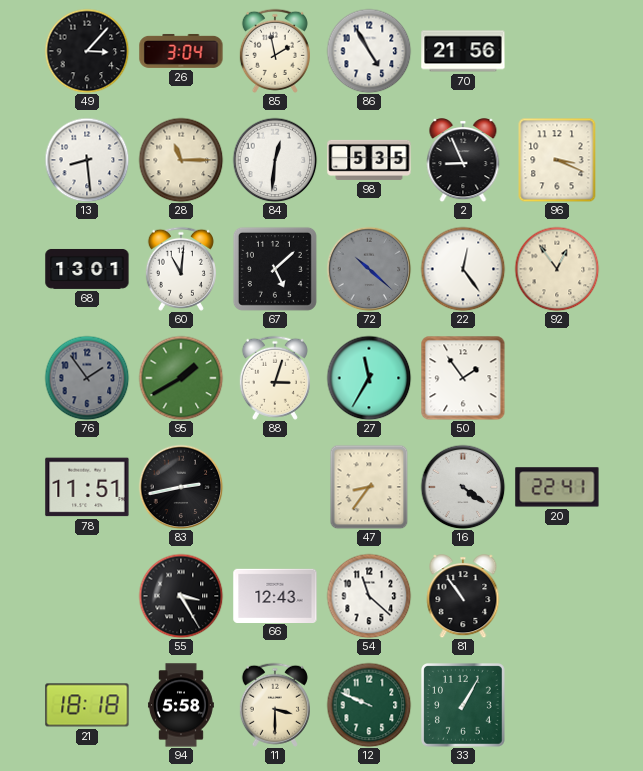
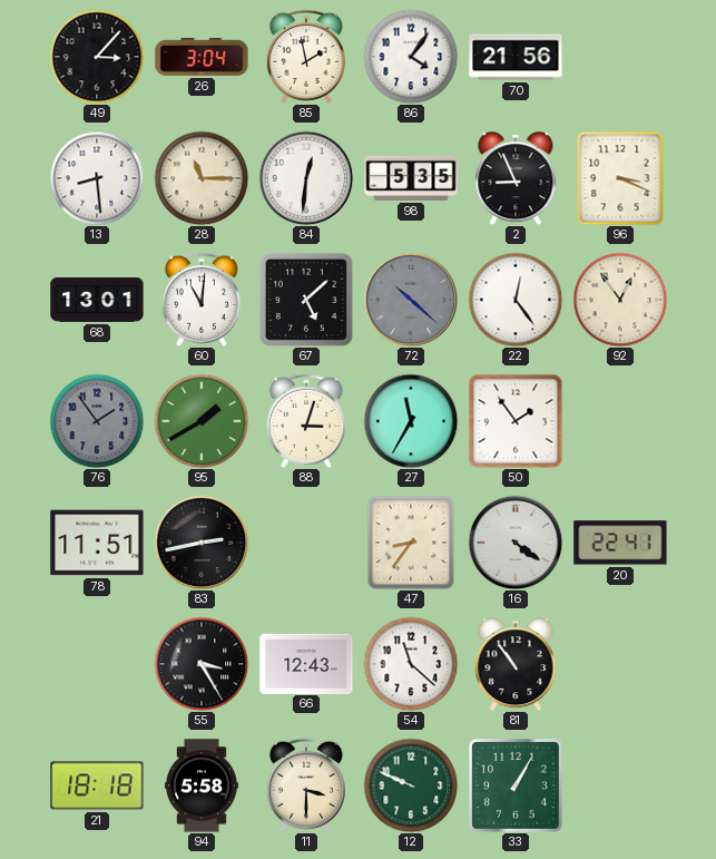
86: 4:55 -> 4:06
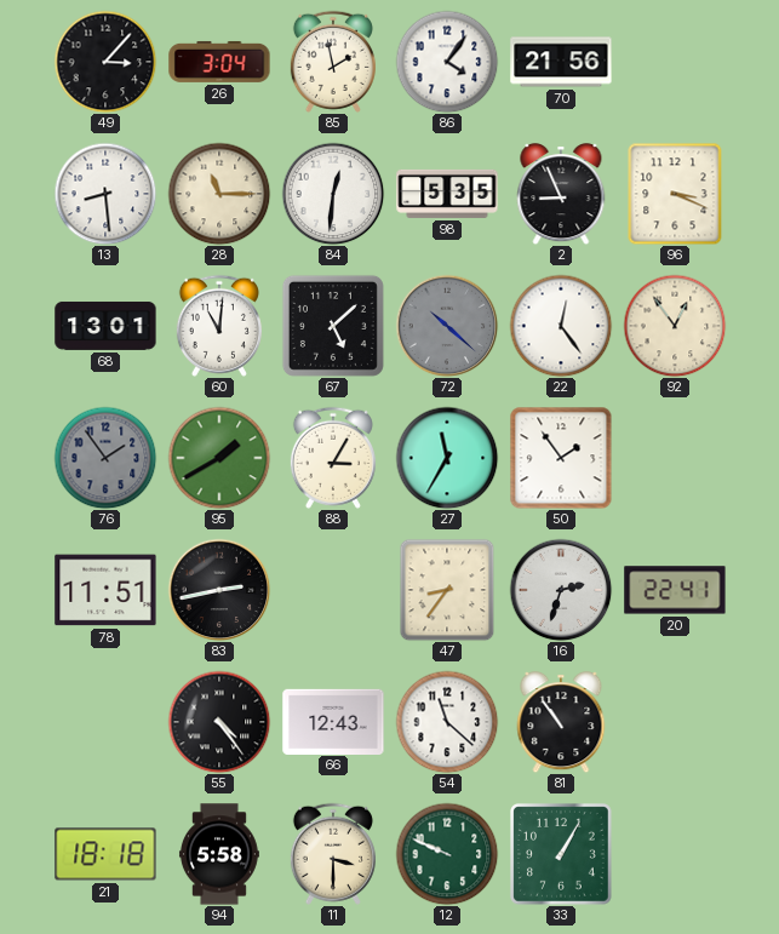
88: 3:03 -> 3:05
16: 4:21 -> 2:33
55: 3:25 -> 4:24
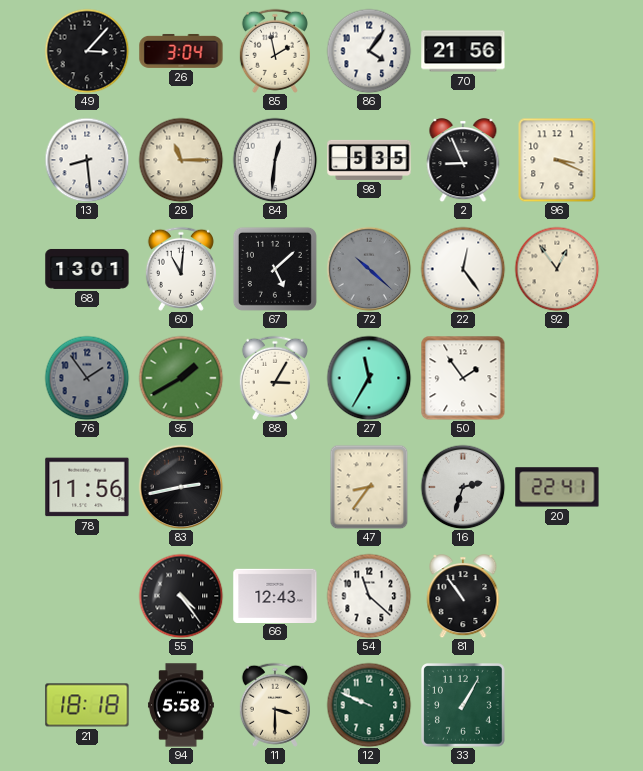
78: 11:51 -> 11:56
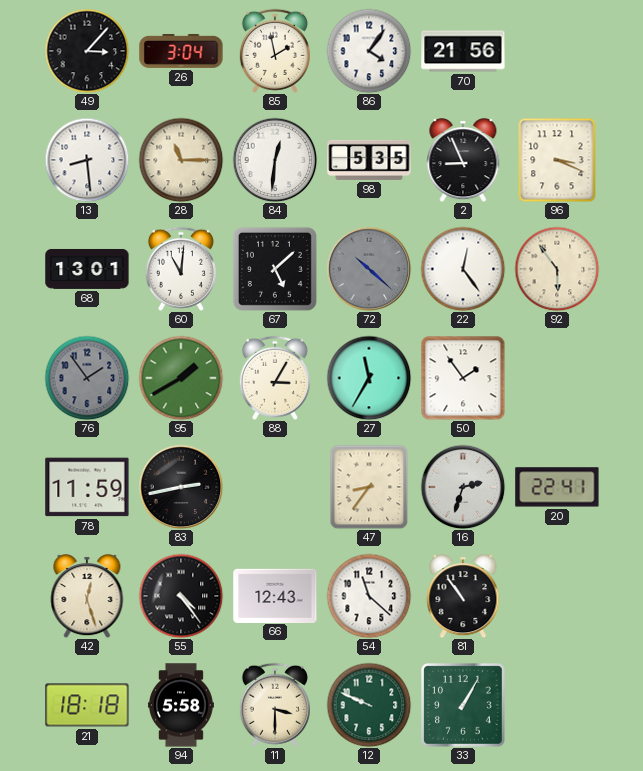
92: 12:54 -> 5:54
78: 11:56 -> 11:59
42: none -> 12:27
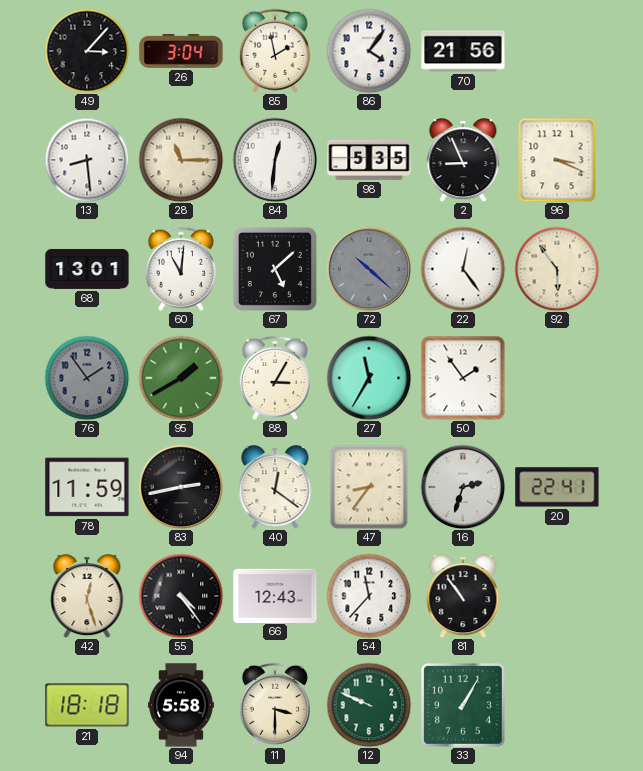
40: none -> 12:21
54: 11:22 -> 11:37
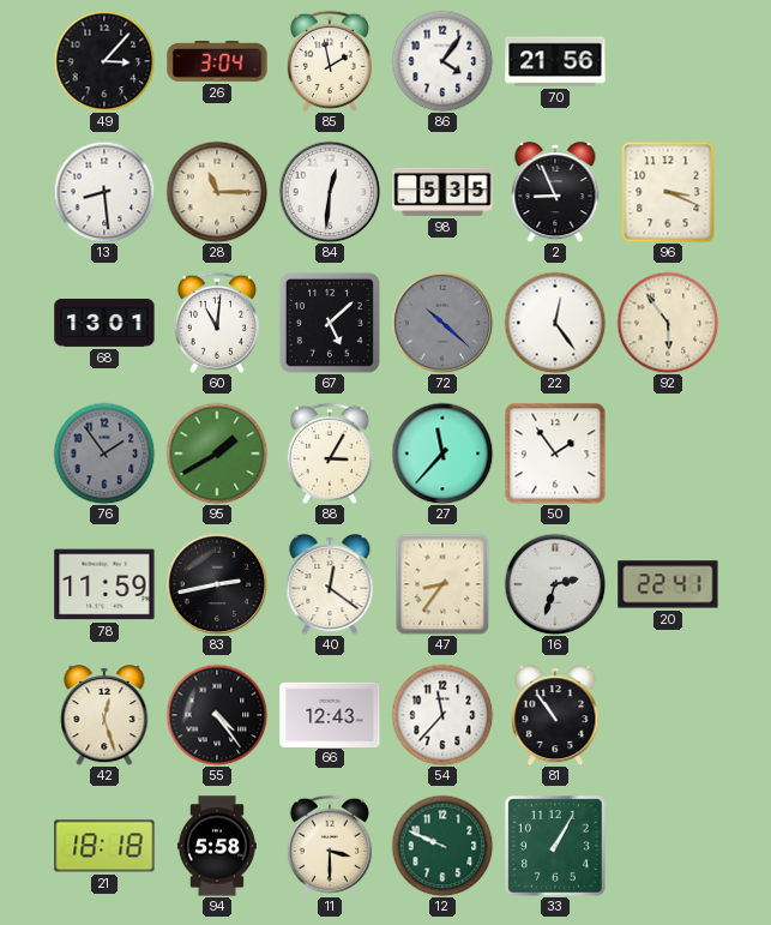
27: 11:35 -> 11:37
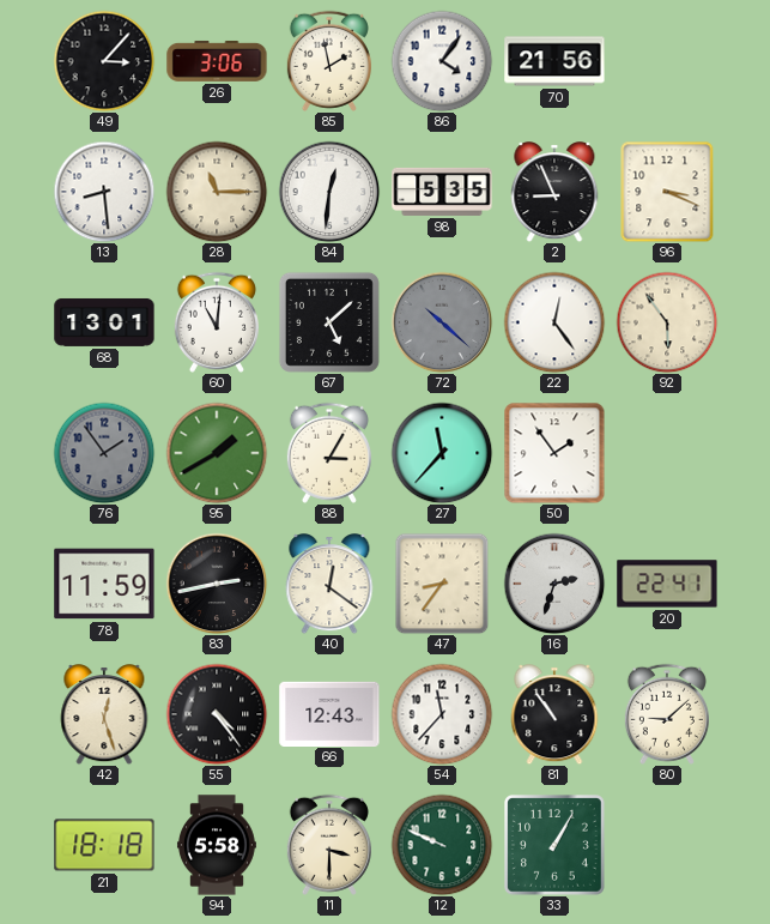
26: 3:04 -> 3:06
80: none -> 9:08
